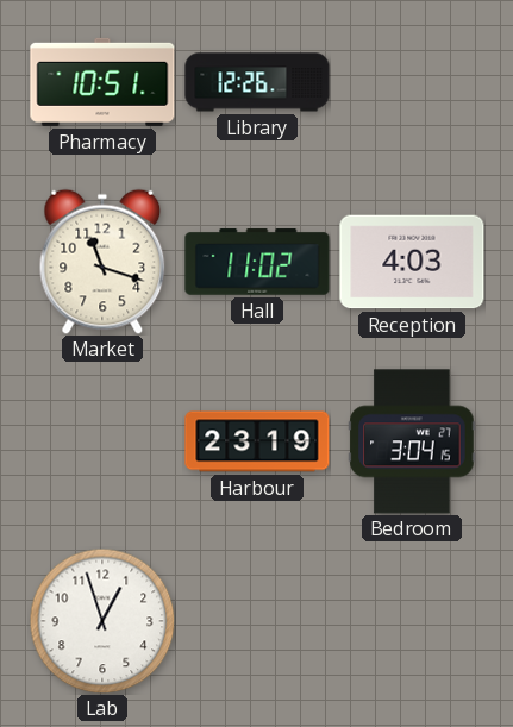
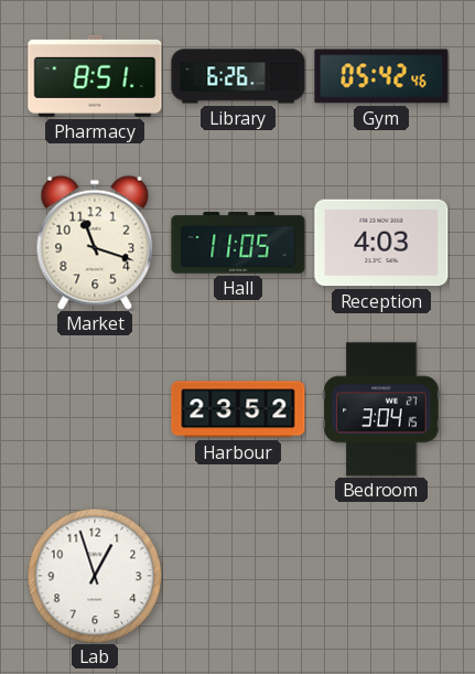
Pharmacy: 10:51 -> 8:51
Library: 12:26 -> 6:26
Gym: none -> 05:42
Hall: 11:02 -> 11:05
Harbour: 23:19 -> 23:52
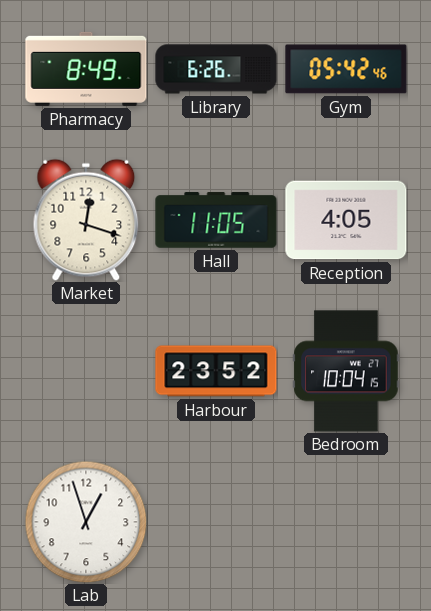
Pharmacy: 8:51 -> 8:49
Market: 11:18 -> 12:18
Reception: 4:03 -> 4:05
Bedroom: 3:04 -> 10:04
